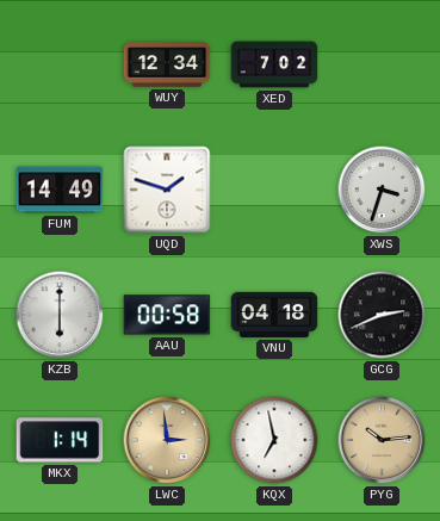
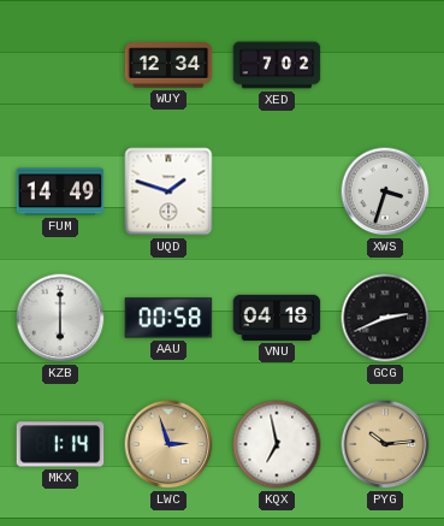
LWC: 2:59 -> 2:57
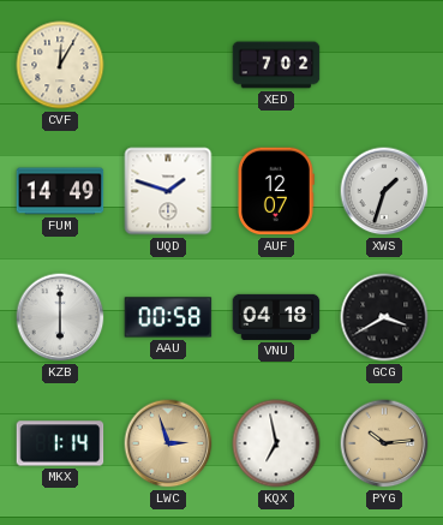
CVF: none -> 12:05
WUY: 12:34 -> none
AUF: none -> 12:07
XWS: 3:33 -> 1:33
GCG: 2:41 -> 3:40
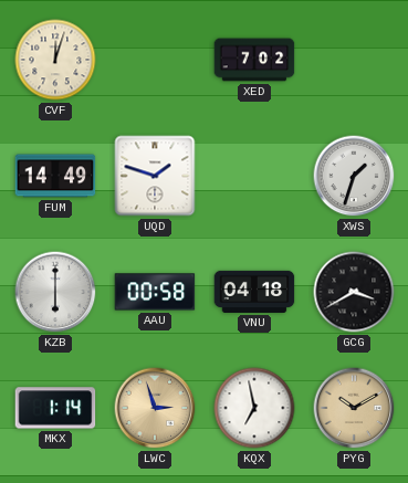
CVF: 12:05 -> 12:03
AUF: 12:07 -> none
PYG: 10:14 -> 10:10
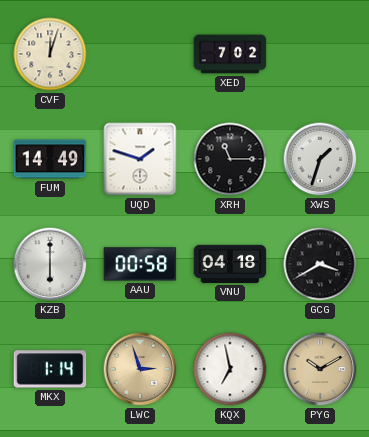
XRH: none -> 11:15
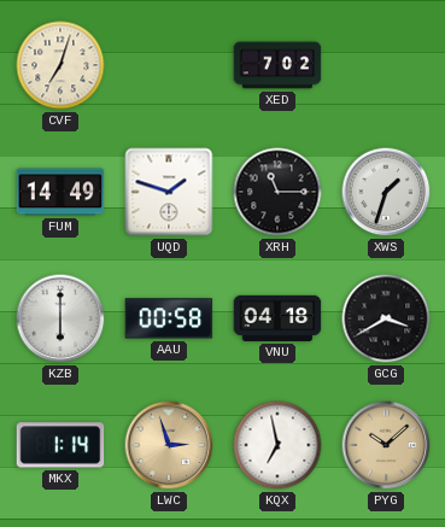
CVF: 12:03 -> 7:03
PYG: 10:10 -> 10:08
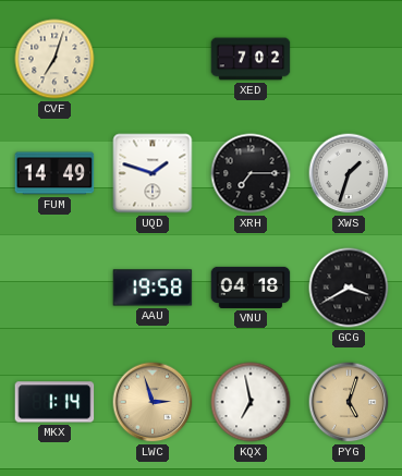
XRH: 11:15 -> 7:15
KZB: 6:00 -> none
AAU: 00:58 -> 19:58
PYG: 10:08 -> 5:03
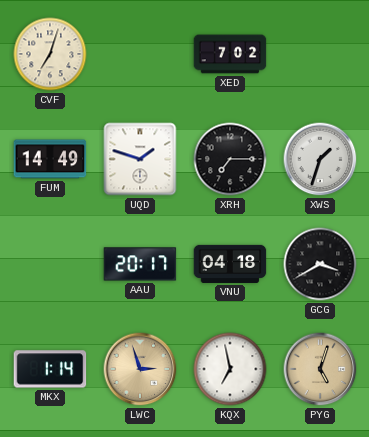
AAU: 19:58 -> 20:17
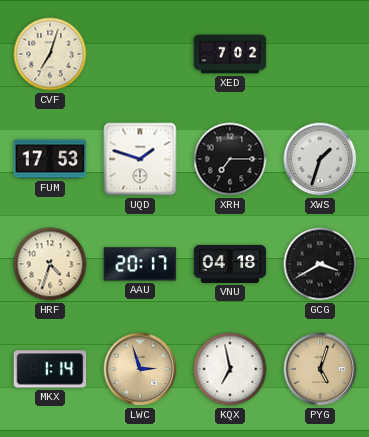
FUM: 14:49 -> 17:53
HRF: none -> 4:33
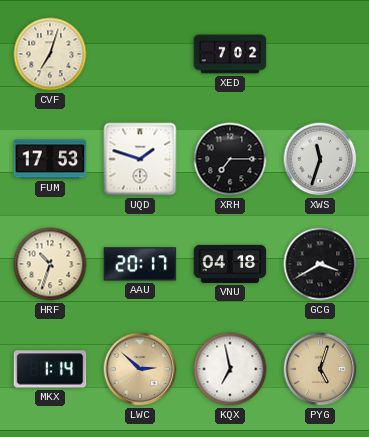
XWS: 1:33 -> 11:33
HRF: 4:33 -> 10:33
LWC: 2:57 -> 2:52
